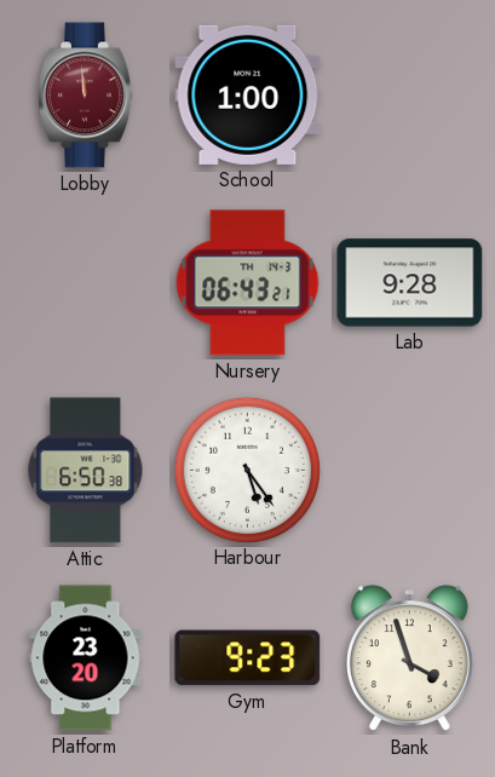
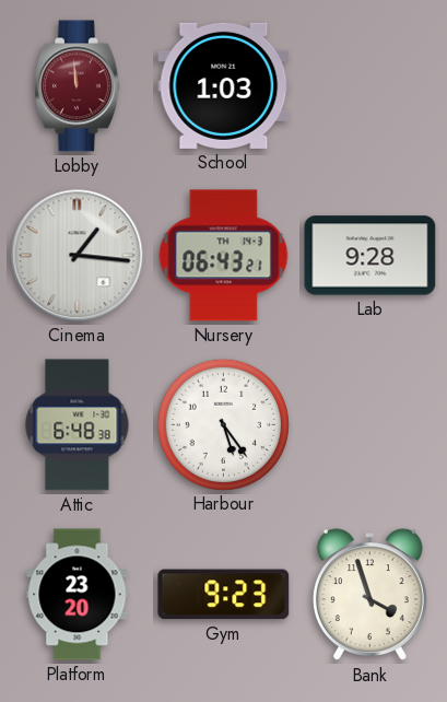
School: 1:00 -> 1:03
Cinema: none -> 1:16
Attic: 6:50 -> 6:48
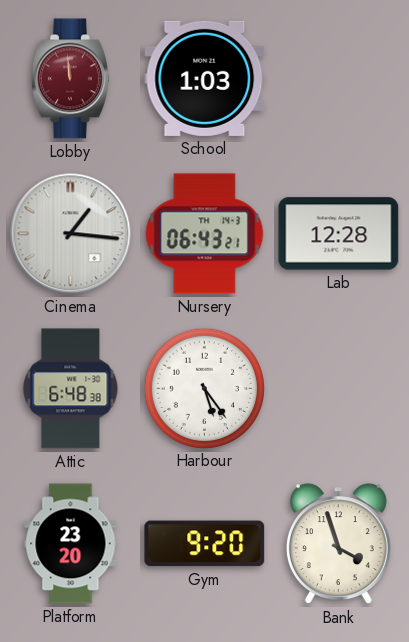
Lab: 9:28 -> 12:28
Gym: 9:23 -> 9:20
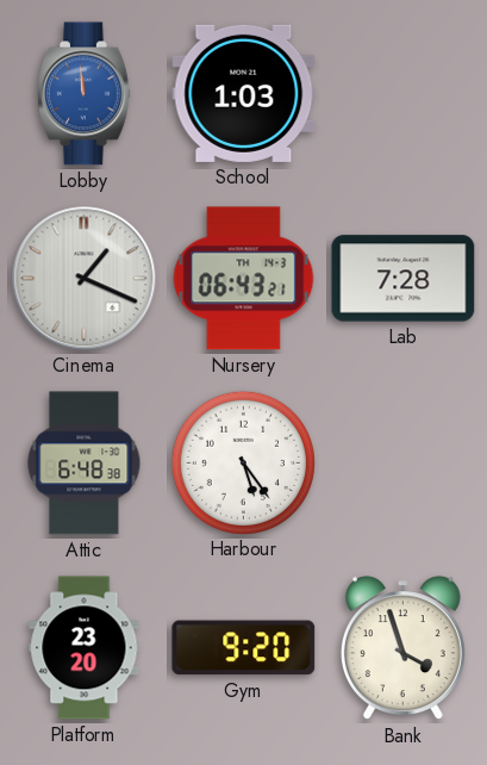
Lobby dial: burgundy -> blue
Cinema: 1:16 -> 1:19
Lab: 12:28 -> 7:28
